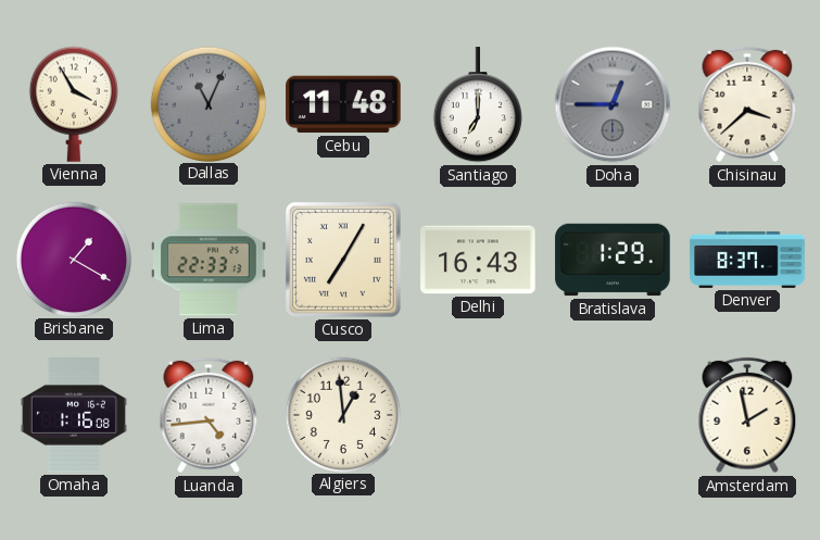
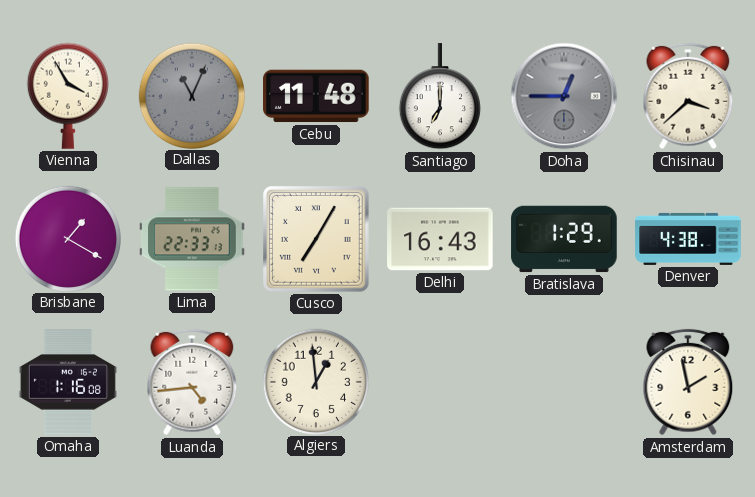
Denver: 8:37 -> 4:38
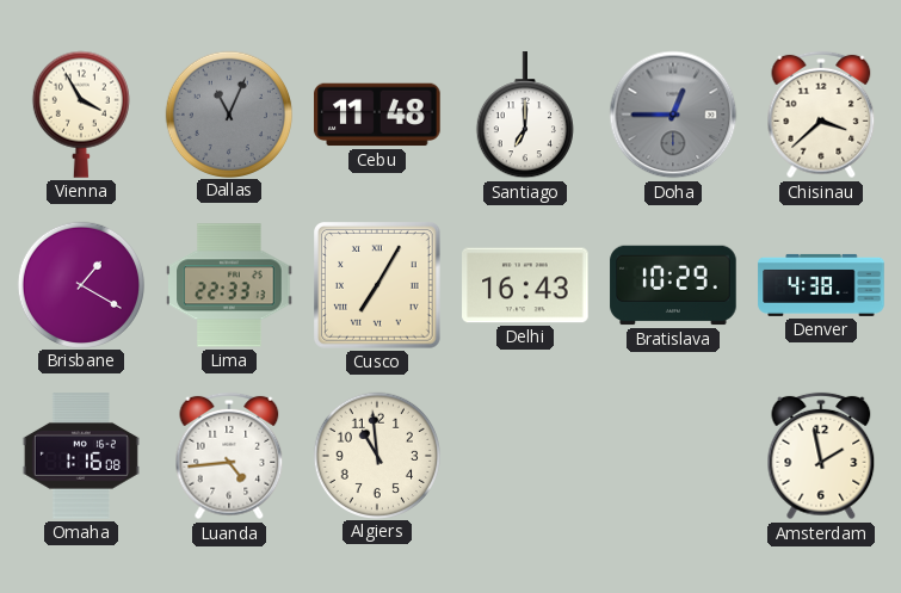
Bratislava: 1:29 -> 10:29
Algiers: 12:59 -> 10:59
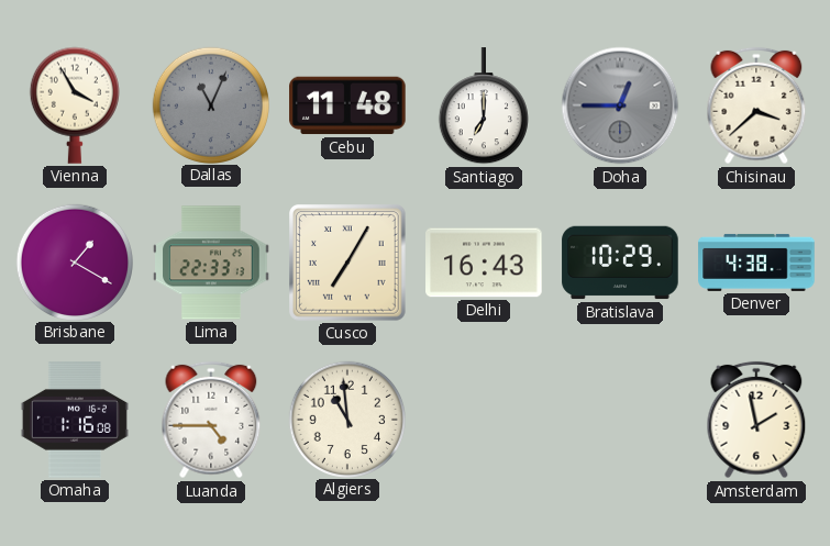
Luanda: 4:44 -> 4:45
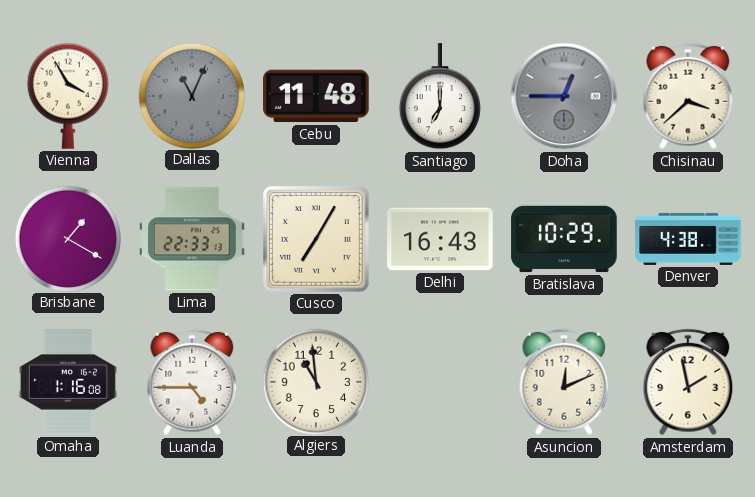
Asuncion: none -> 12:11
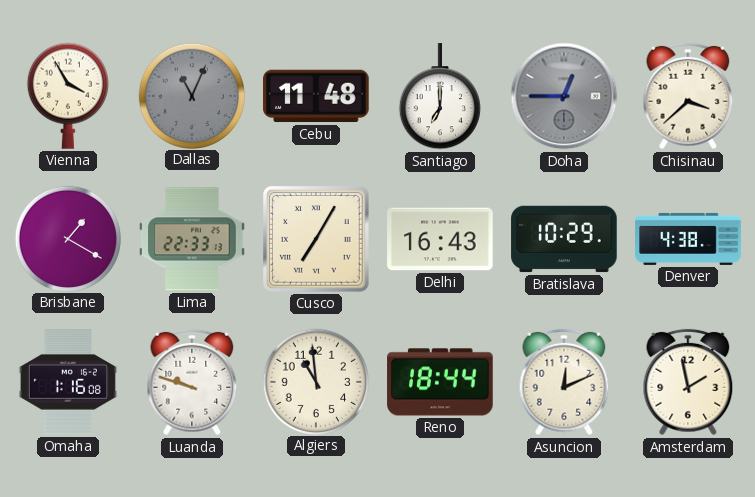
Luanda: 4:45 -> 9:48
Reno: none -> 18:44
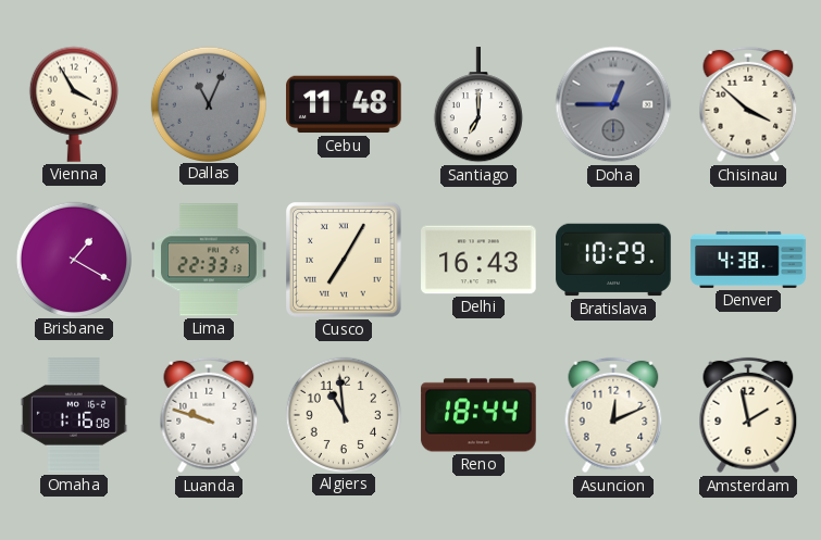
Chisinau: 3:38 -> 3:52
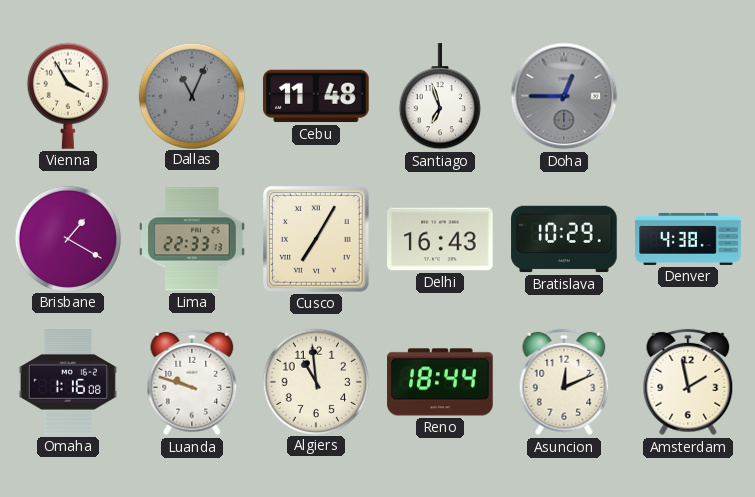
Santiago: 7:00 -> 6:57
Chisinau: 3:52 -> none
